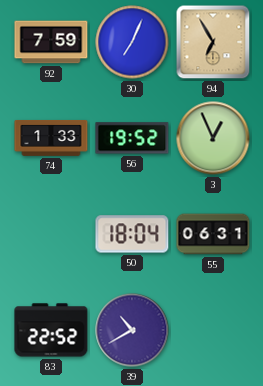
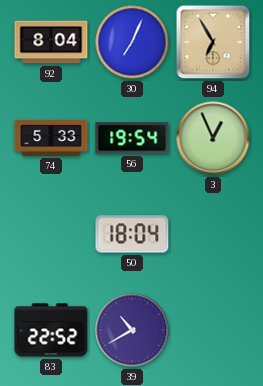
92: 7:59 -> 8:04
74: 1:33 -> 5:33
56: 19:52 -> 19:54
55: 06:31 -> none
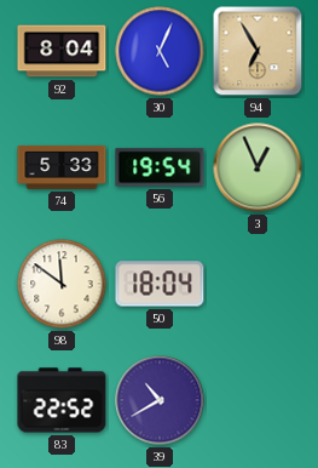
30: 7:04 -> 5:04
98: none -> 11:51
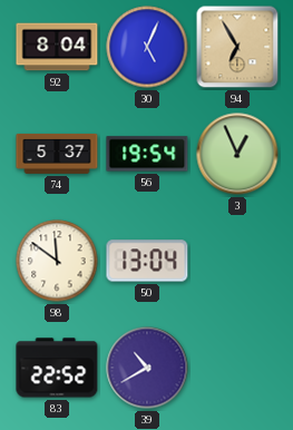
74: 5:33 -> 5:37
50: 18:04 -> 13:04
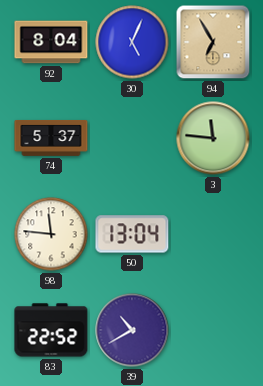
56: 19:54 -> none
3: 12:56 -> 11:46
98: 11:51 -> 11:46
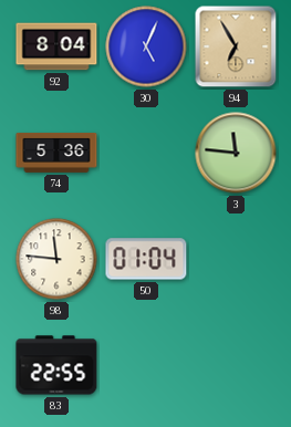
74: 5:37 -> 5:36
50: 13:04 -> 01:04
83: 22:52 -> 22:55
39: 10:40 -> none
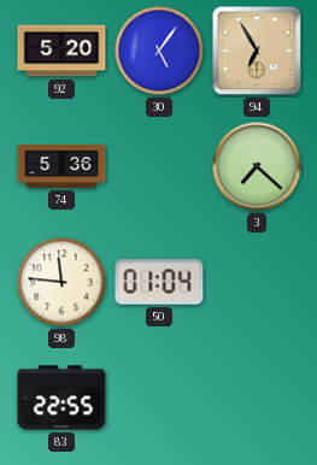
92: 8:04 -> 5:20
30: 5:04 -> 5:06
3: 11:46 -> 7:22
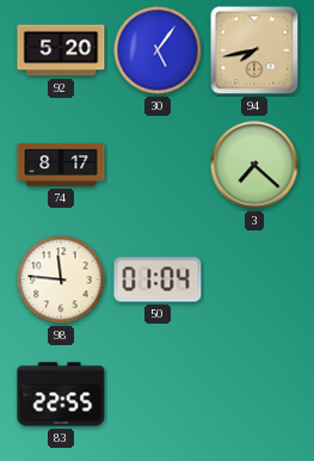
94: 6:55 -> 7:43
74: 5:36 -> 8:17
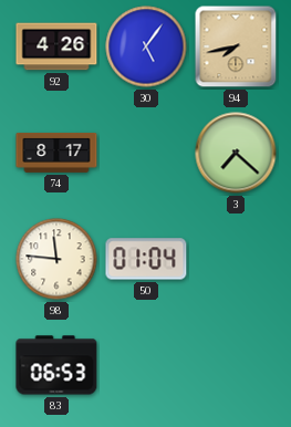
92: 5:20 -> 4:26
83: 22:55 -> 06:53
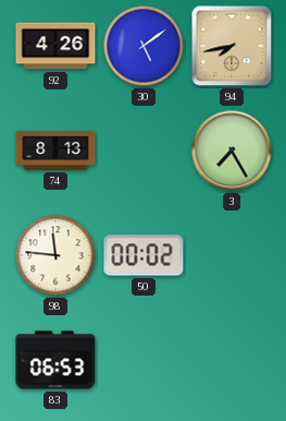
30: 5:06 -> 5:09
74: 8:17 -> 8:13
3: 7:22 -> 7:25
50: 01:04 -> 00:02
